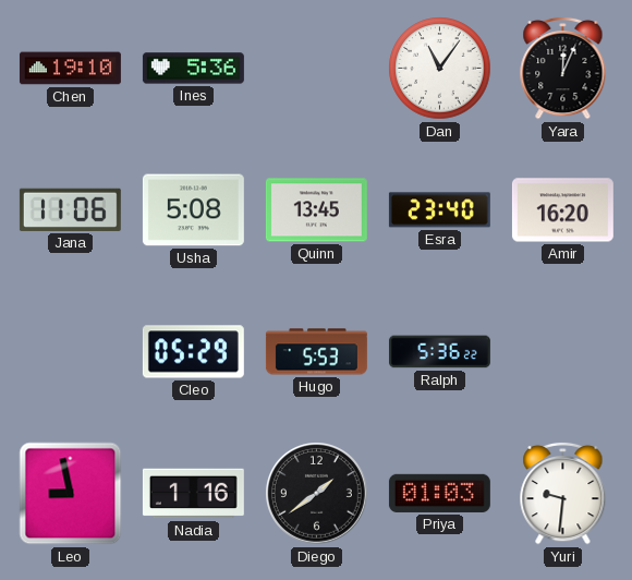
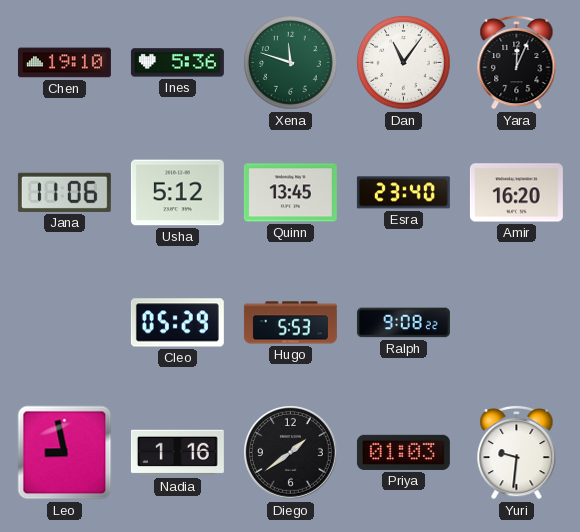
Xena: none -> 11:48
Usha: 5:08 -> 5:12
Ralph: 5:36 -> 9:08
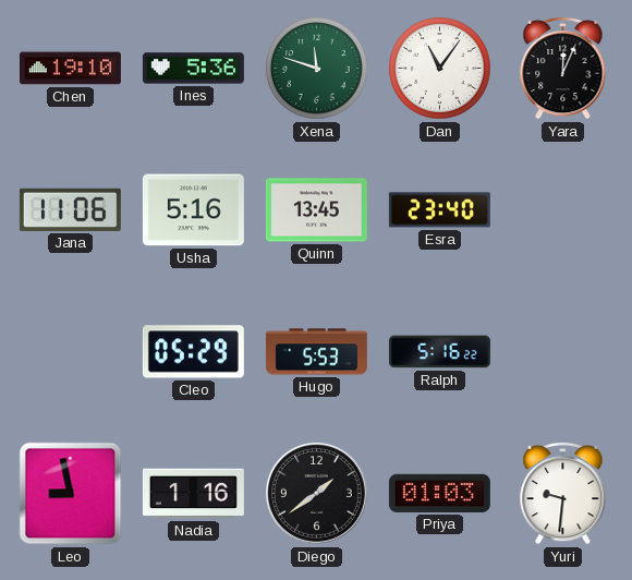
Usha: 5:12 -> 5:16
Amir: 16:20 -> none
Ralph: 9:08 -> 5:16
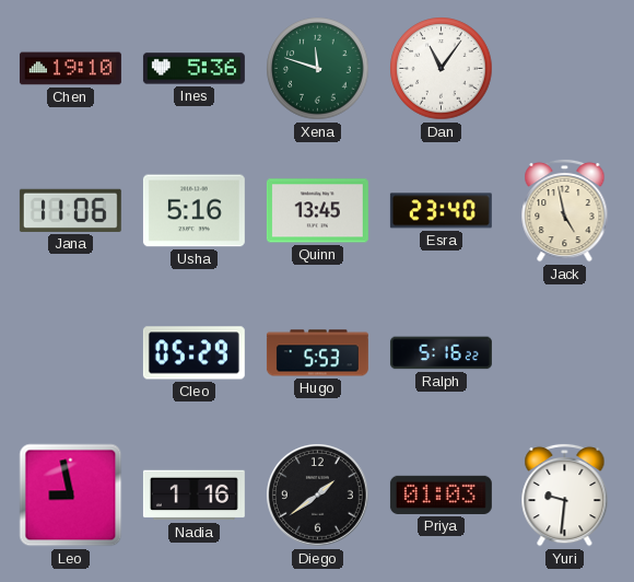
Yara: 12:04 -> none
Jack: none -> 4:58
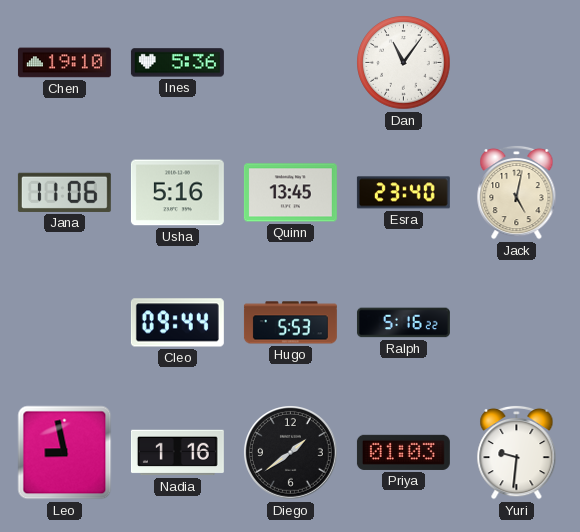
Xena: 11:48 -> none
Jack: 4:58 -> 5:02
Cleo: 05:29 -> 09:44
